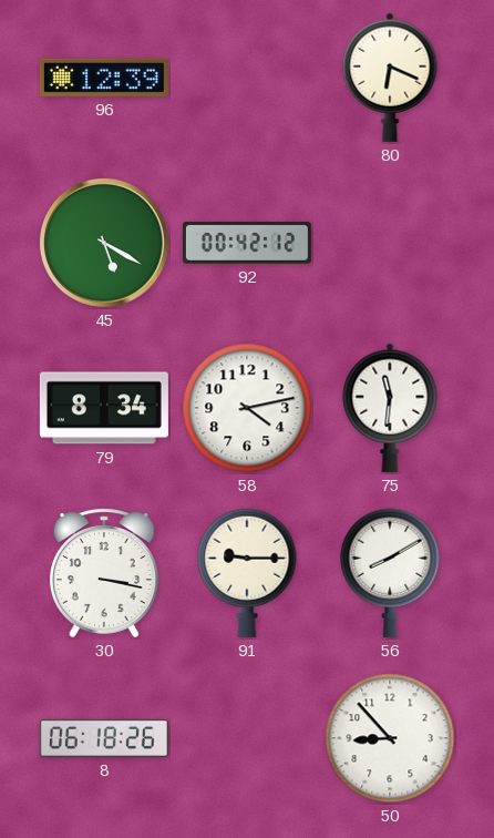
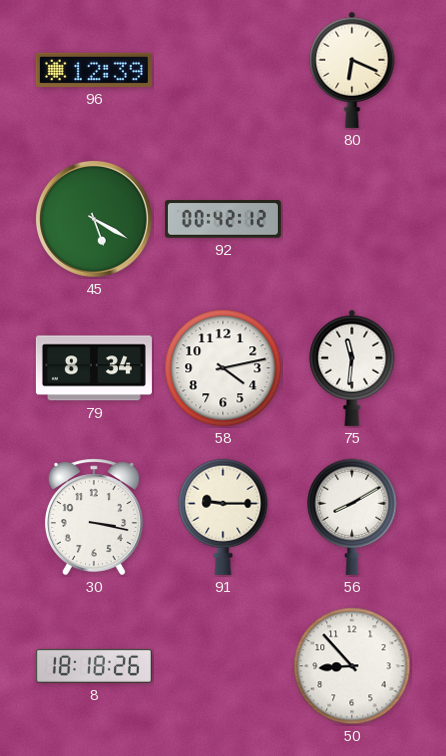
8: 06:18 -> 18:18
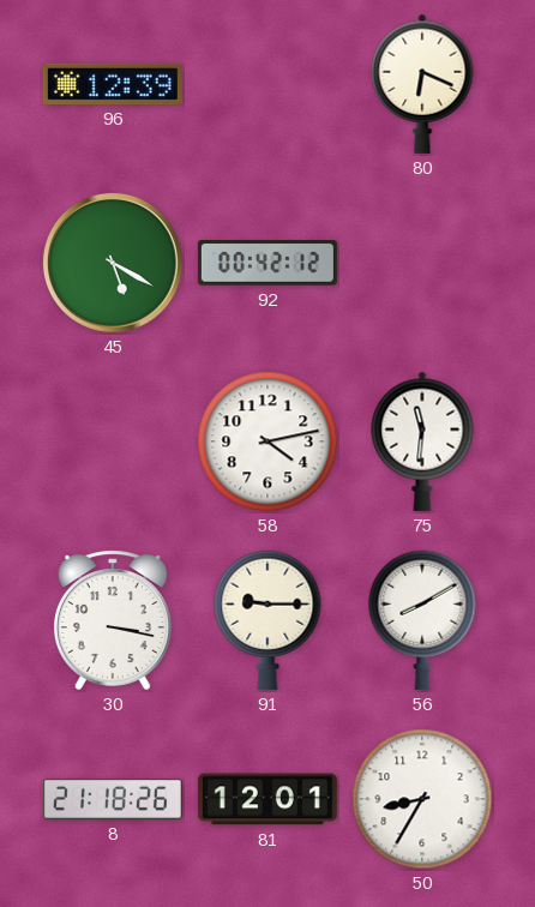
79: 8:34 -> none
8: 18:18 -> 21:18
81: none -> 12:01
50: 8:53 -> 8:35
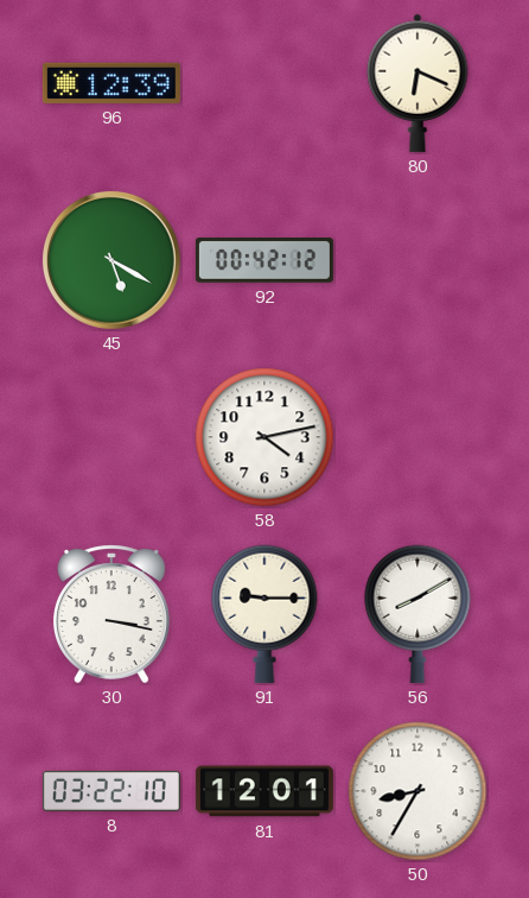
75: 11:31 -> none
8: 21:18 -> 03:22
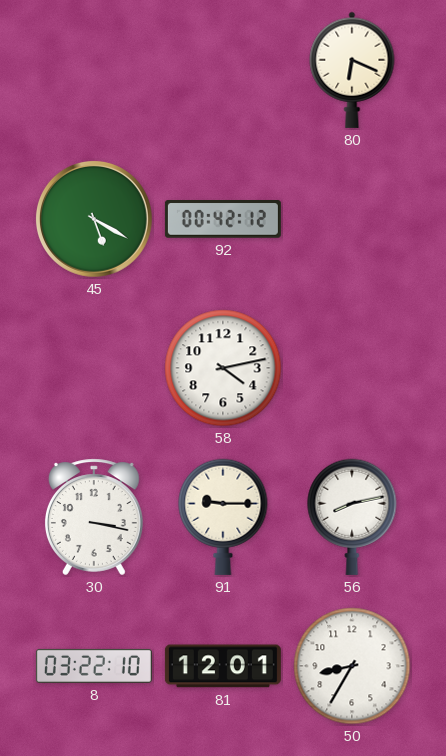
96: 12:39 -> none
56: 8:10 -> 8:13
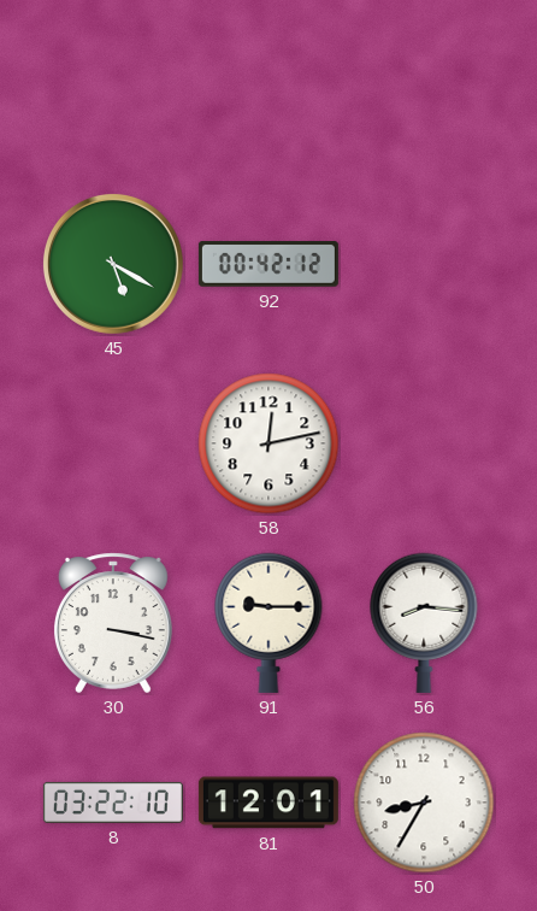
80: 6:19 -> none
58: 4:13 -> 12:13
56: 8:13 -> 8:16
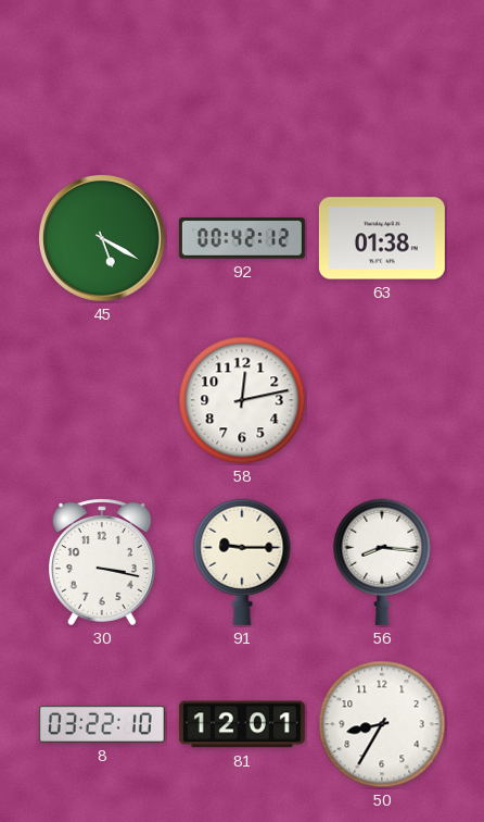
63: none -> 01:38
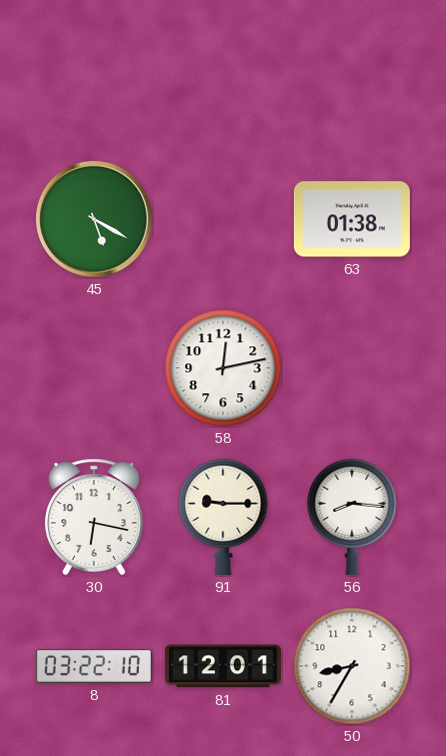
92: 00:42 -> none
30: 3:17 -> 6:17
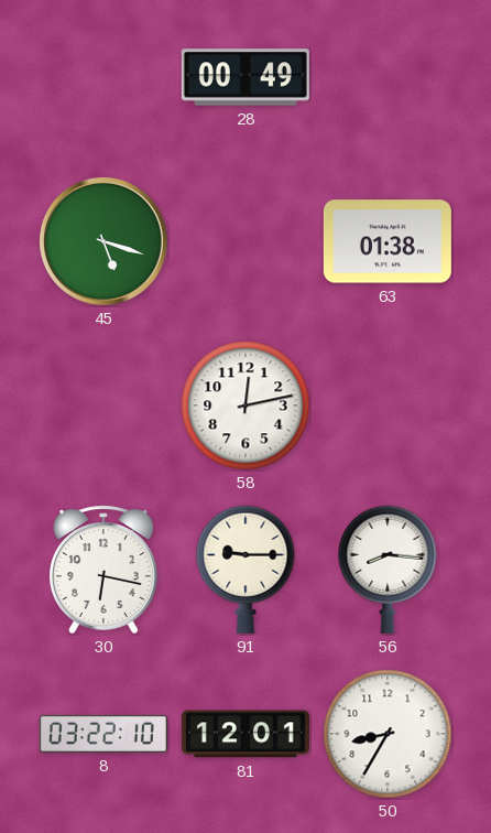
28: none -> 00:49
45: 5:20 -> 5:18
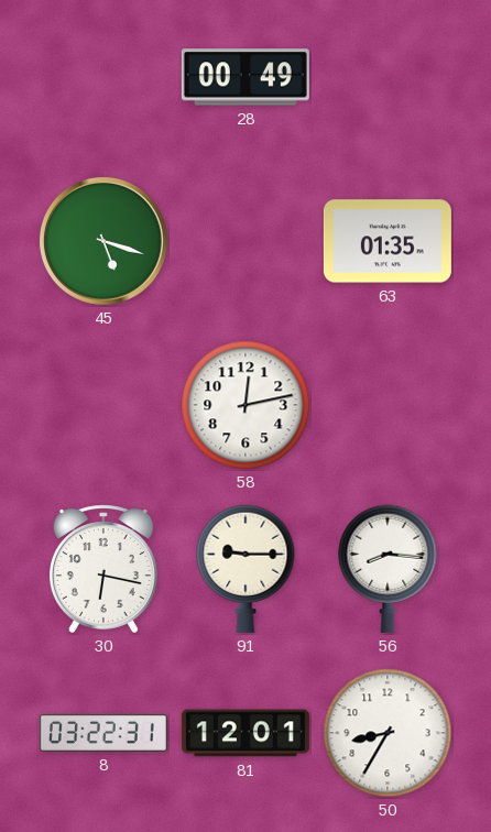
63: 01:38 -> 01:35
8: 03:22:10 -> 03:22:31
